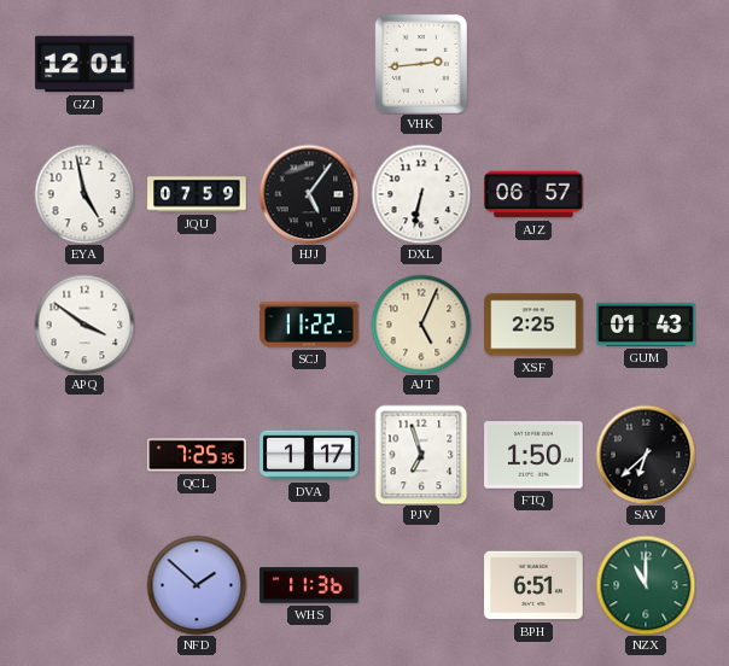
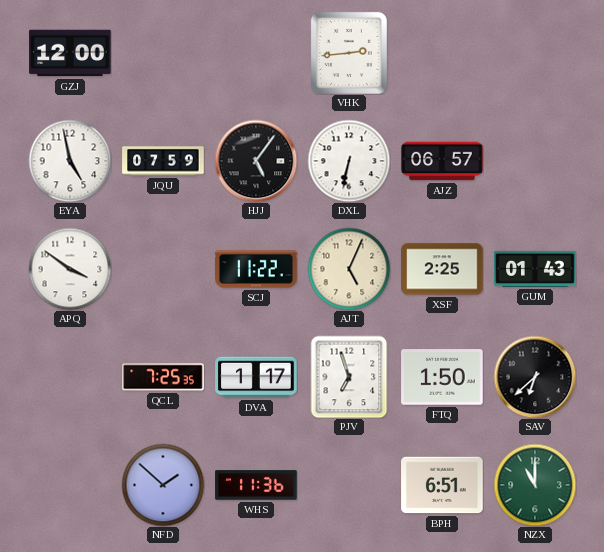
GZJ: 12:01 -> 12:00
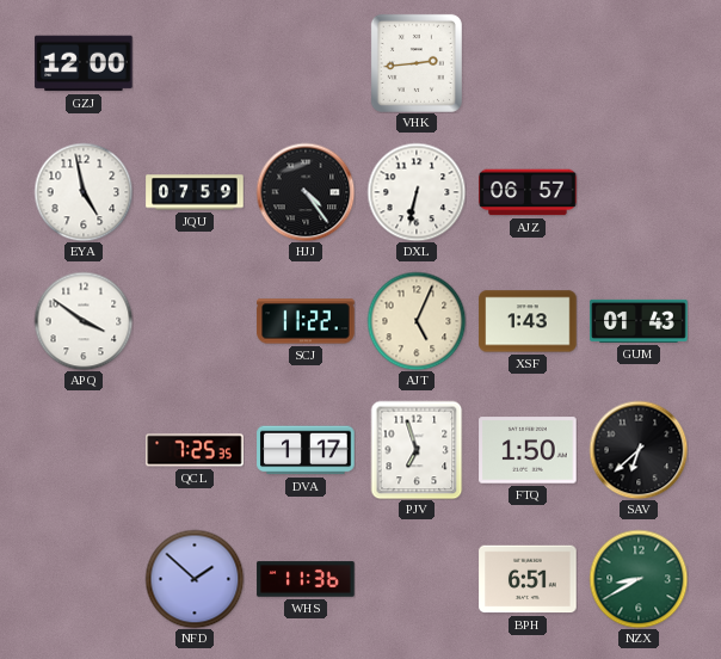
HJJ: 5:06 -> 4:24
XSF: 2:25 -> 1:43
NZX: 11:00 -> 8:40
